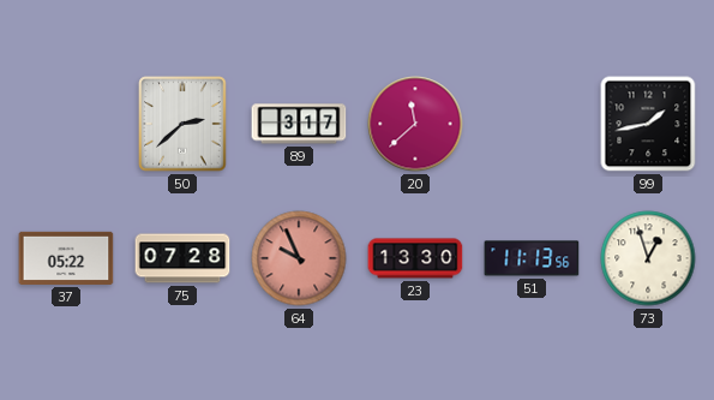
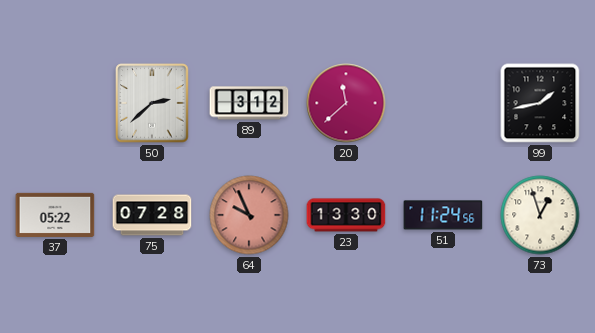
89: 3:17 -> 3:12
51: 11:13 -> 11:24
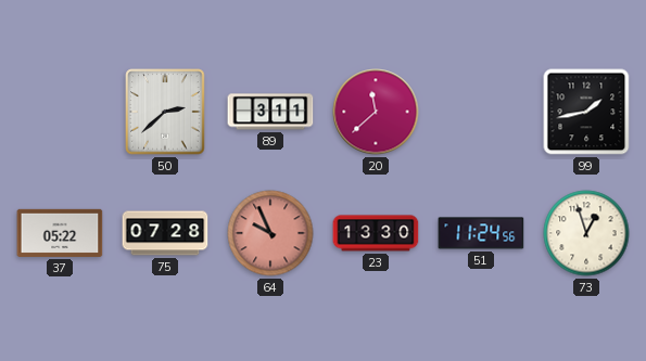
89: 3:12 -> 3:11
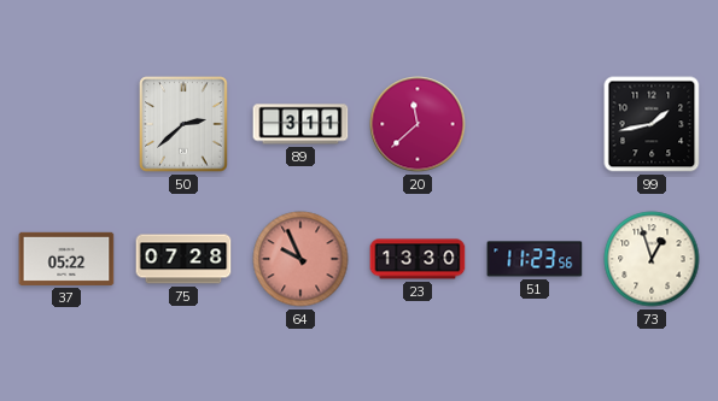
51: 11:24 -> 11:23
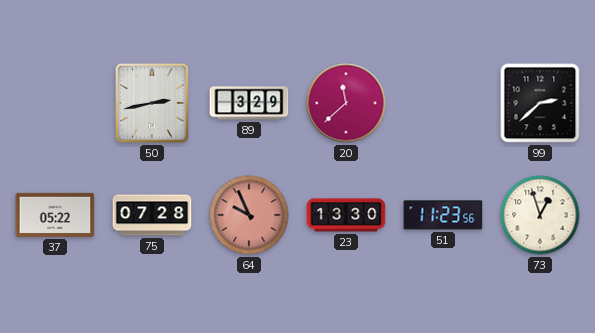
50: 2:38 -> 2:43
89: 3:11 -> 3:29
99: 1:43 -> 2:38
